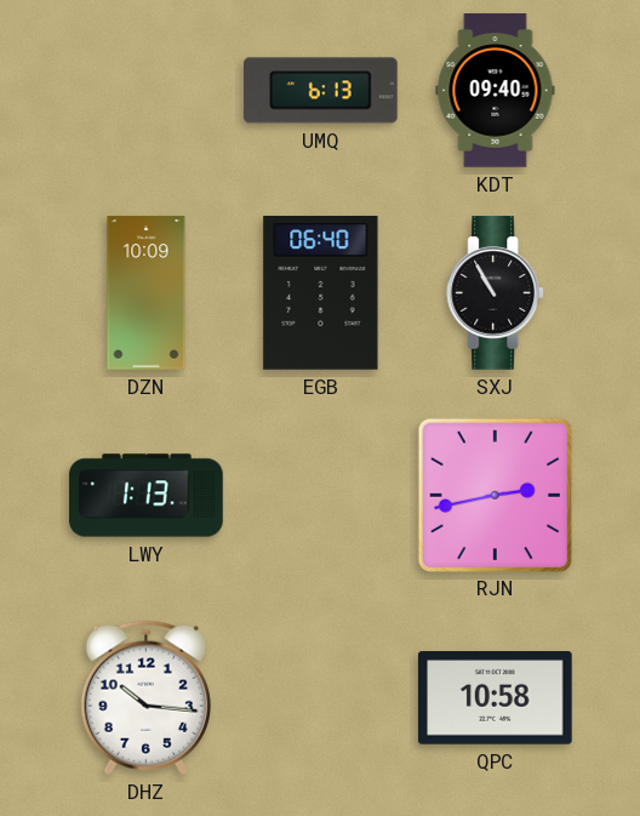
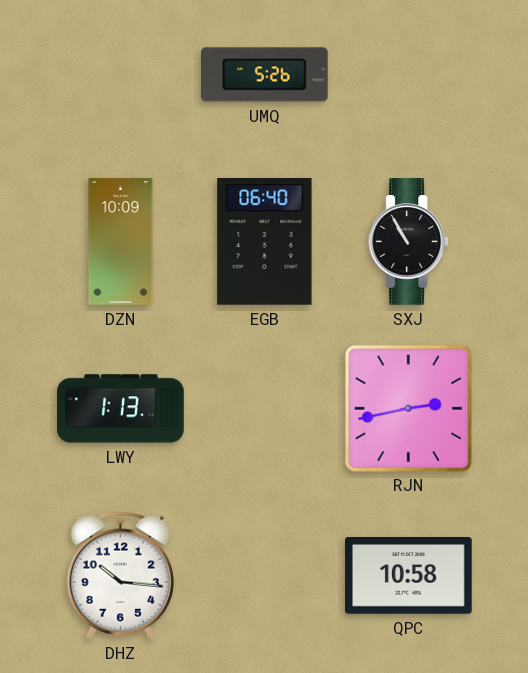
UMQ: 6:13 -> 5:26
KDT: 09:40 -> none
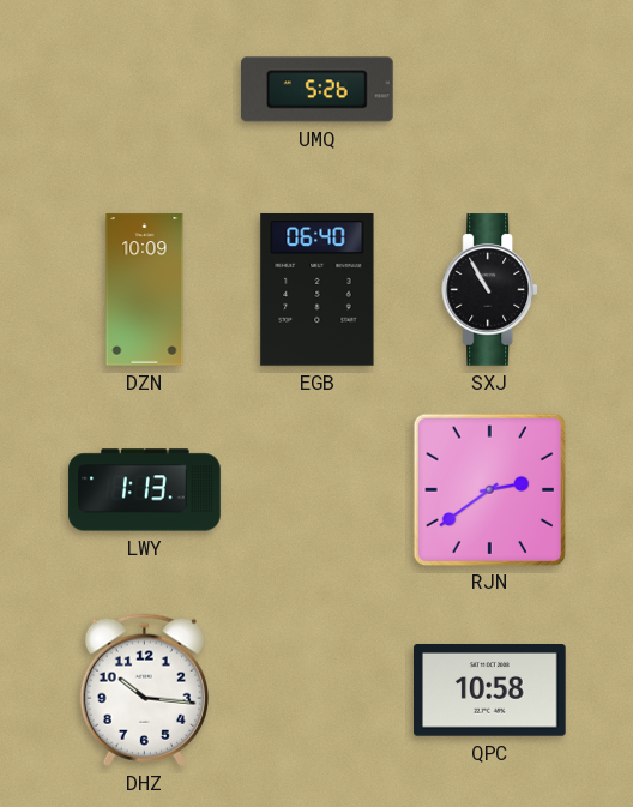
RJN: 2:43 -> 2:39
